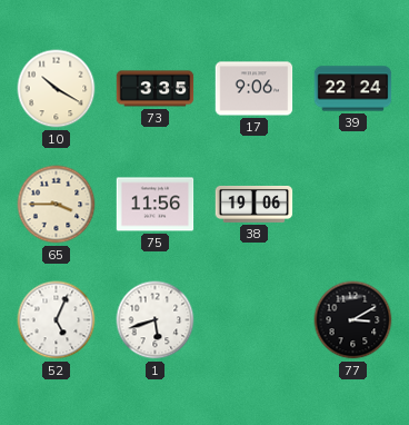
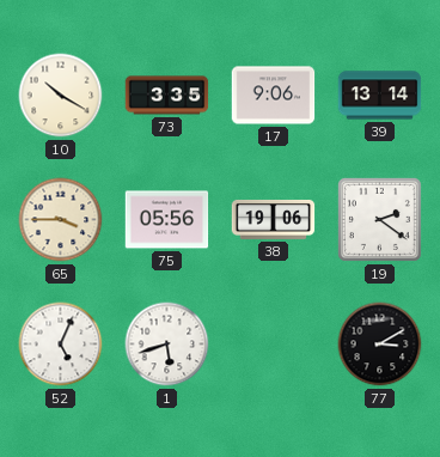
39: 22:24 -> 13:14
75: 11:56 -> 05:56
19: none -> 2:21
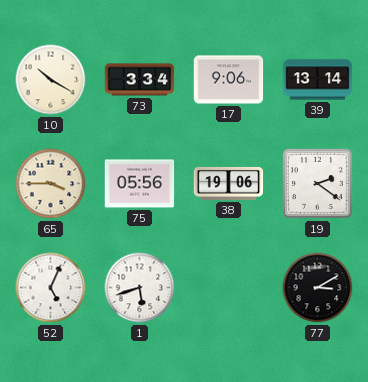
73: 3:35 -> 3:34
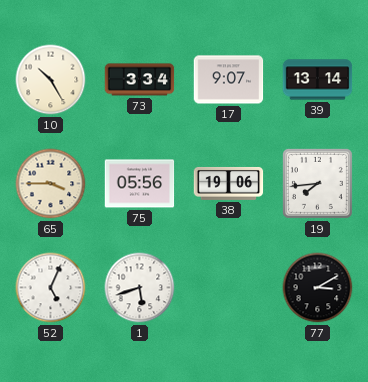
10: 10:20 -> 10:25
17: 9:06 -> 9:07
19: 2:21 -> 7:44
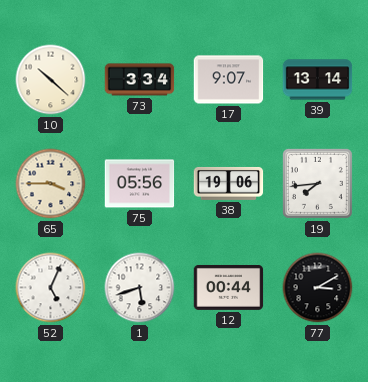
10: 10:25 -> 10:22
12: none -> 00:44
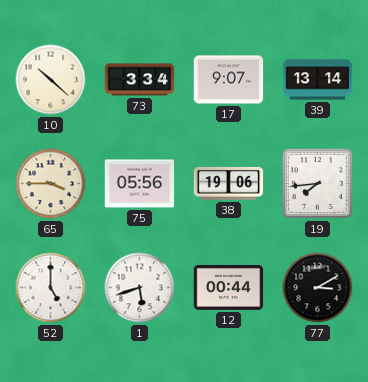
52: 5:04 -> 5:00
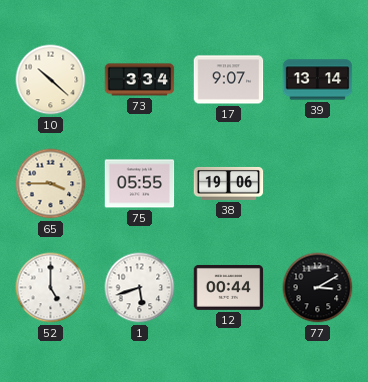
75: 05:56 -> 05:55
19: 7:44 -> none
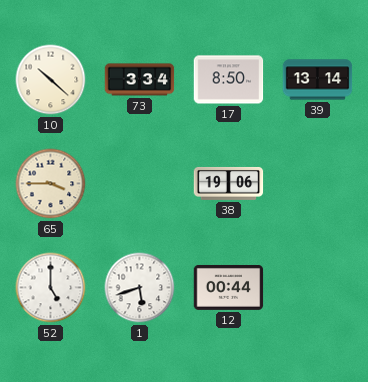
17: 9:07 -> 8:50
75: 05:55 -> none
77: 3:10 -> none
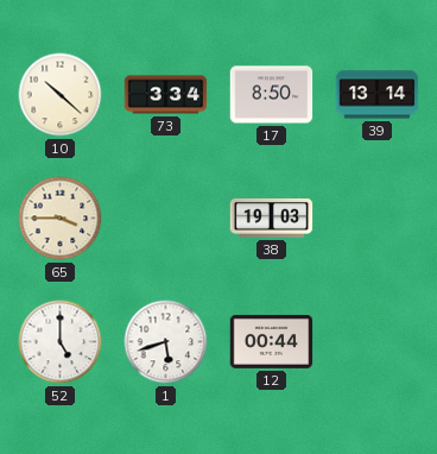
38: 19:06 -> 19:03
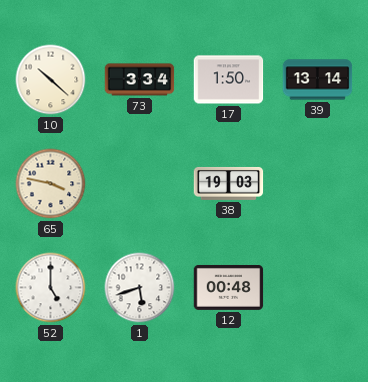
17: 8:50 -> 1:50
65: 3:45 -> 3:47
12: 00:44 -> 00:48
